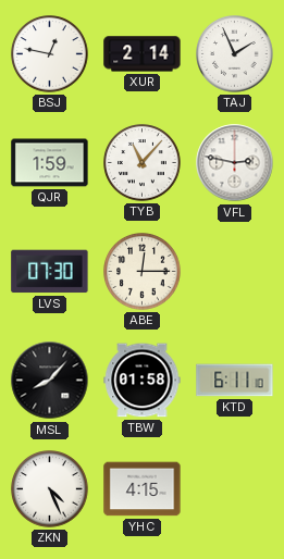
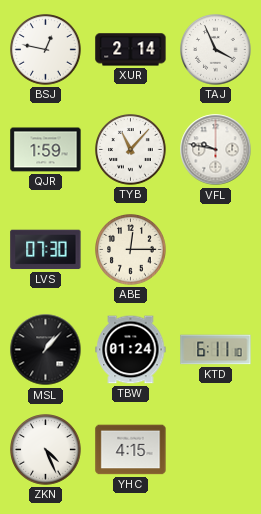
TAJ: 1:56 -> 3:56
VFL: 2:47 -> 9:47
MSL: 8:07 -> 1:07
TBW: 01:58 -> 01:24
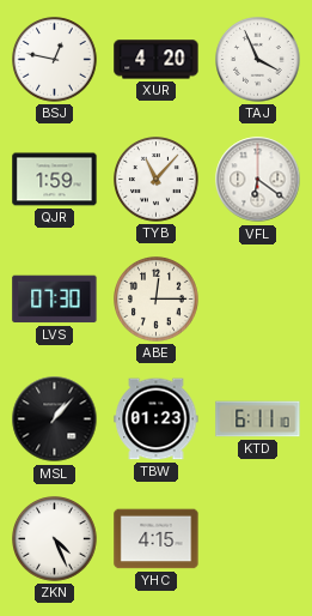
XUR: 2:14 -> 4:20
VFL: 9:47 -> 6:21
TBW: 01:24 -> 01:23
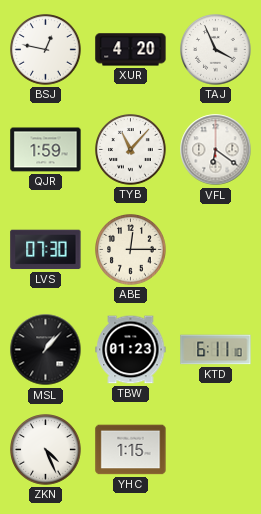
YHC: 4:15 -> 1:15
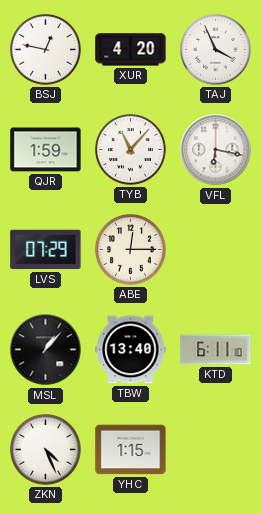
VFL: 6:21 -> 6:17
LVS: 07:30 -> 07:29
TBW: 01:23 -> 13:40
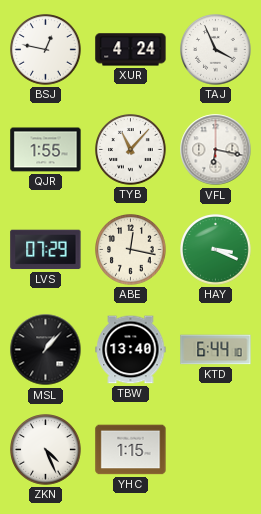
XUR: 4:20 -> 4:24
QJR: 1:59 -> 1:55
ABE: 12:15 -> 12:17
HAY: none -> 3:19
KTD: 6:11 -> 6:44
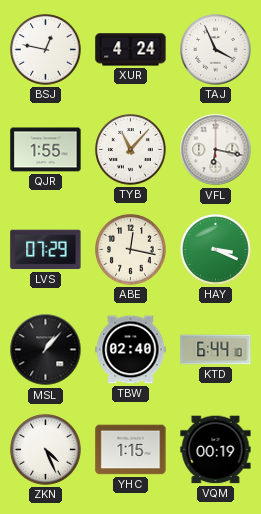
TBW: 13:40 -> 02:40
VQM: none -> 00:19
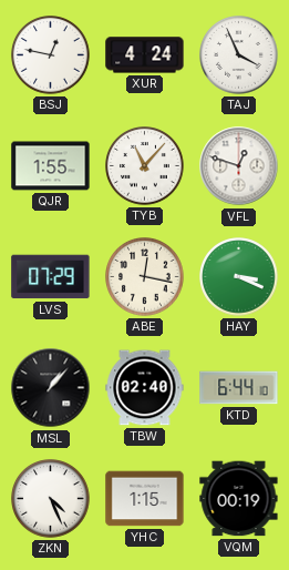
VFL: 6:17 -> 12:48
